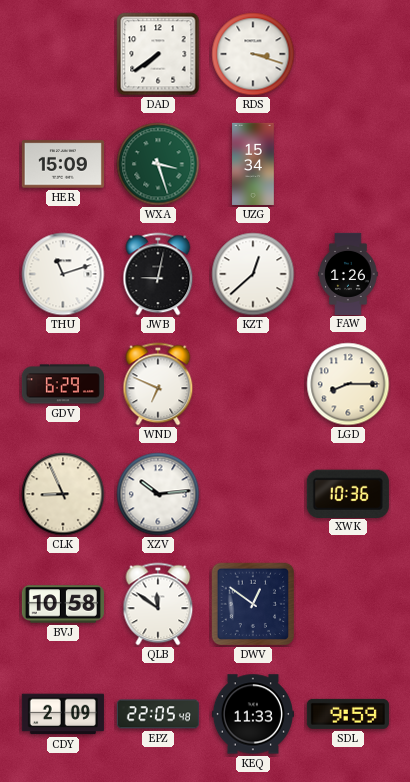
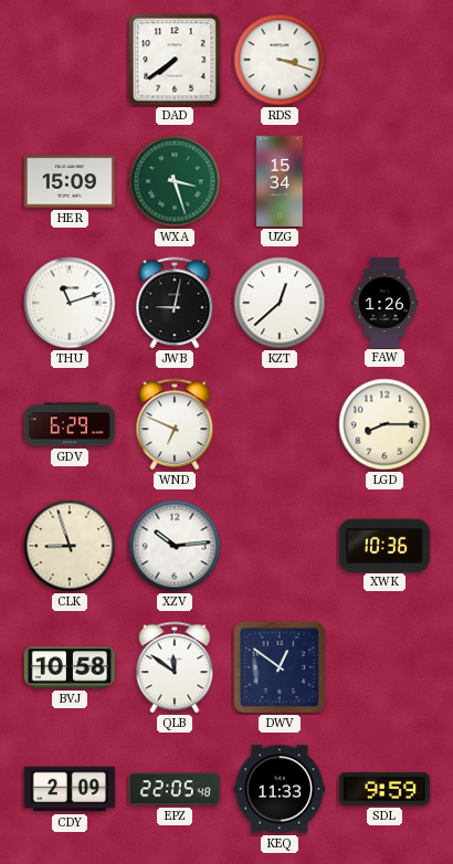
CLK: 8:56 -> 8:57
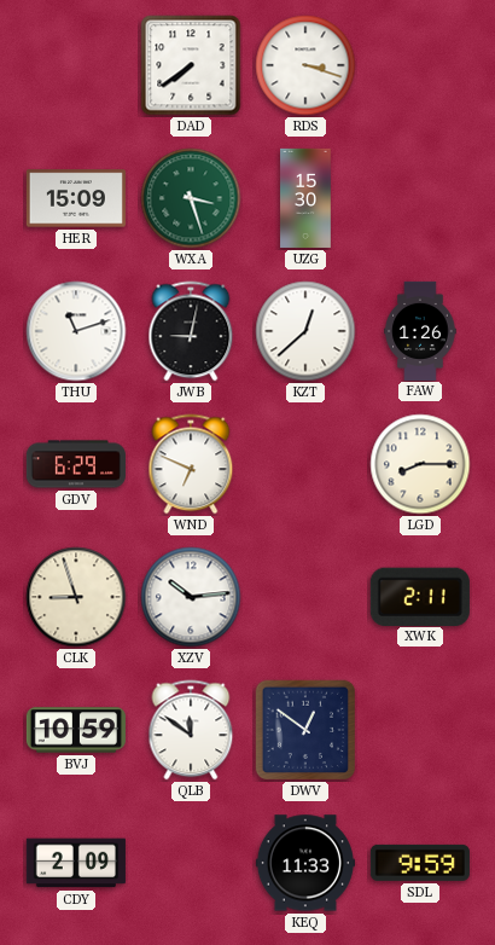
UZG: 15:34 -> 15:30
XWK: 10:36 -> 2:11
BVJ: 10:58 -> 10:59
EPZ: 22:05 -> none
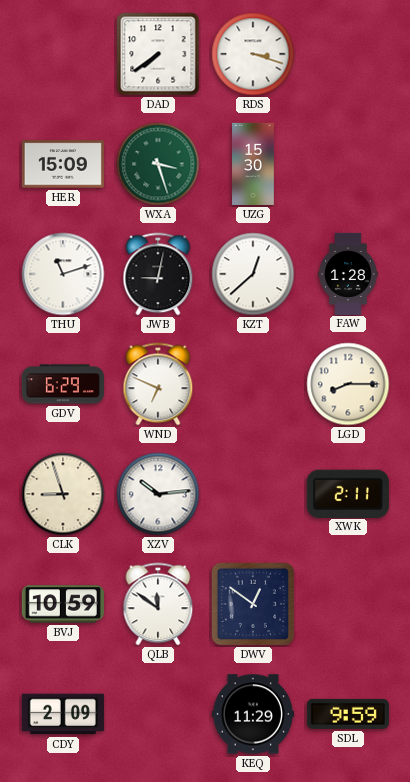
FAW: 1:26 -> 1:28
KEQ: 11:33 -> 11:29
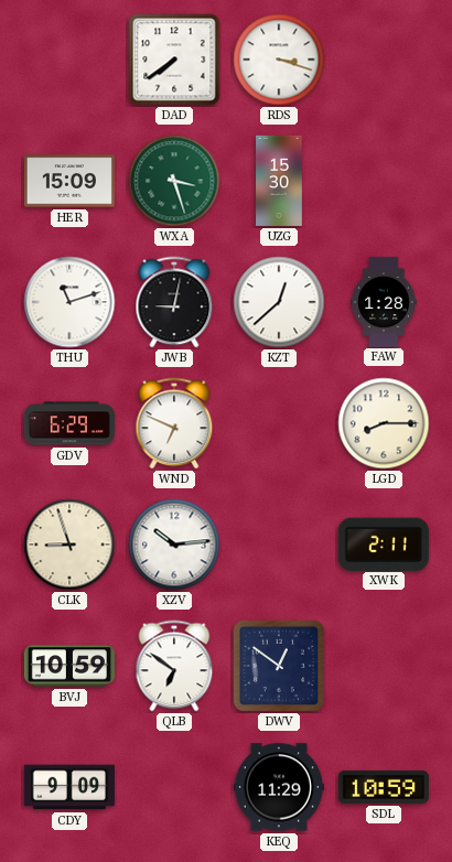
QLB: 11:51 -> 6:51
CDY: 2:09 -> 9:09
SDL: 9:59 -> 10:59
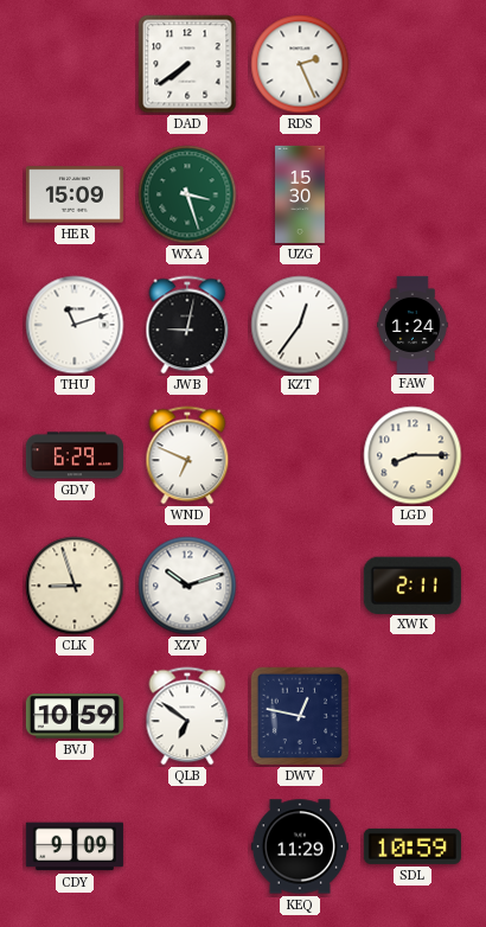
RDS: 3:18 -> 2:26
KZT: 12:38 -> 12:36
FAW: 1:28 -> 1:24
XZV: 10:14 -> 10:12
DWV: 12:51 -> 12:47
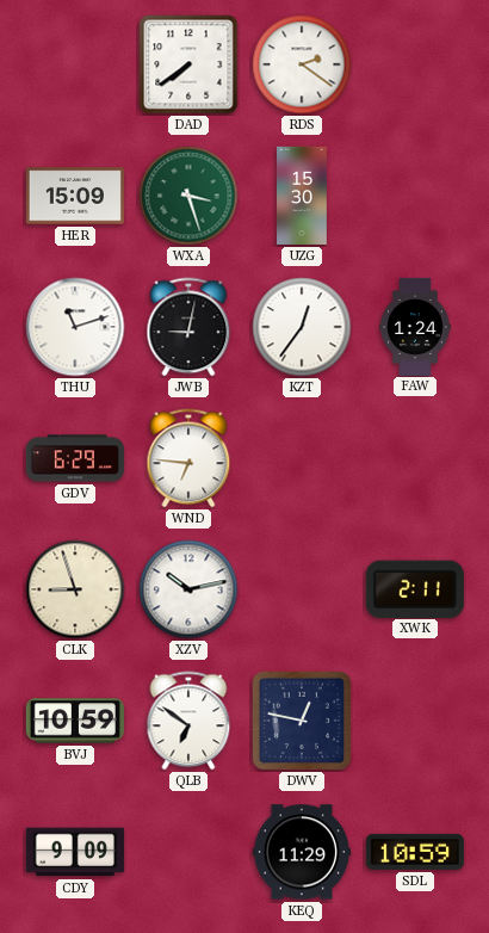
RDS: 2:26 -> 2:21
WND: 6:49 -> 6:46
LGD: 8:15 -> none
XZV: 10:12 -> 10:13
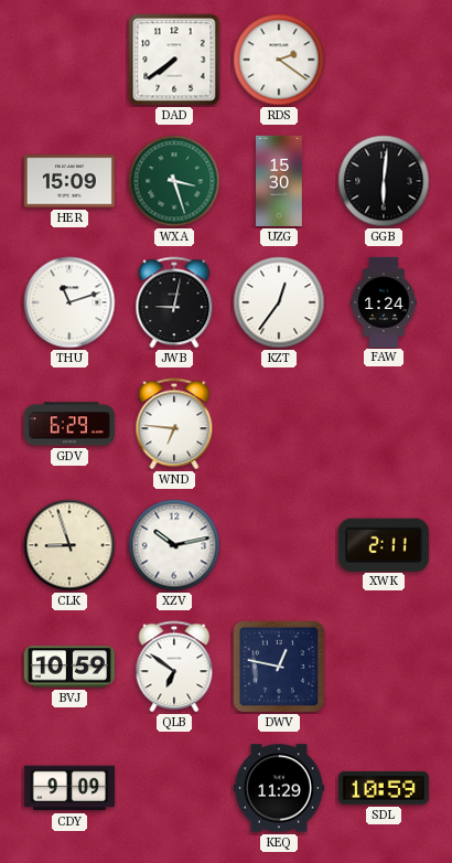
GGB: none -> 6:01
